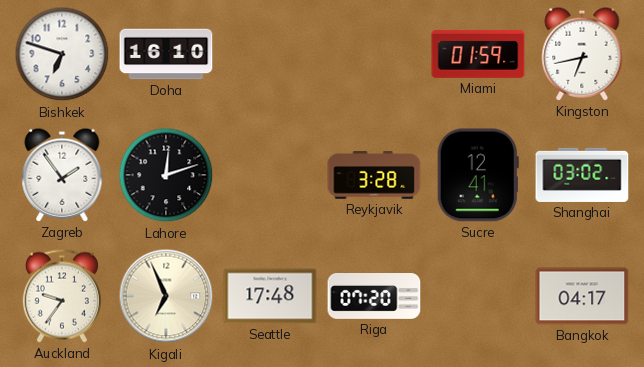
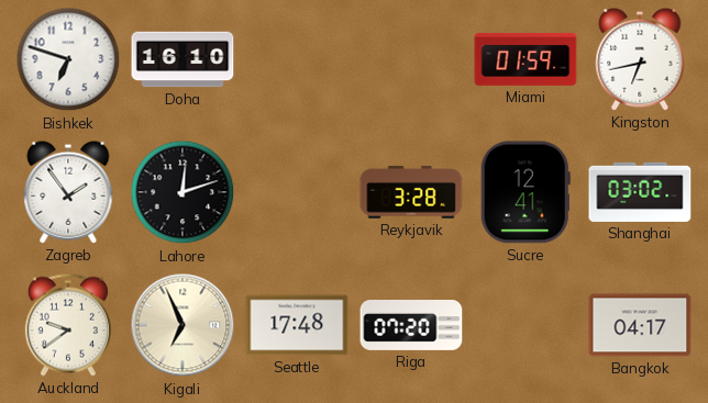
Auckland: 9:36 -> 9:39
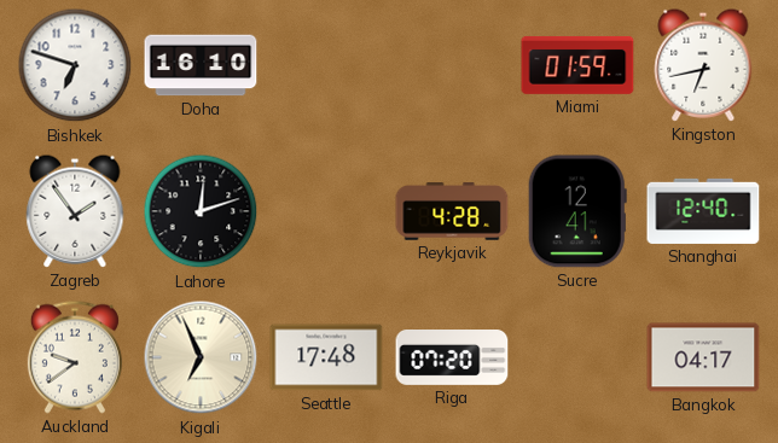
Reykjavik: 3:28 -> 4:28
Shanghai: 03:02 -> 12:40
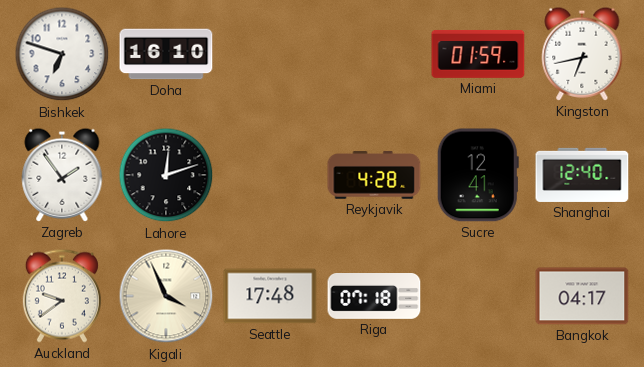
Kigali: 6:56 -> 3:56
Riga: 07:20 -> 07:18
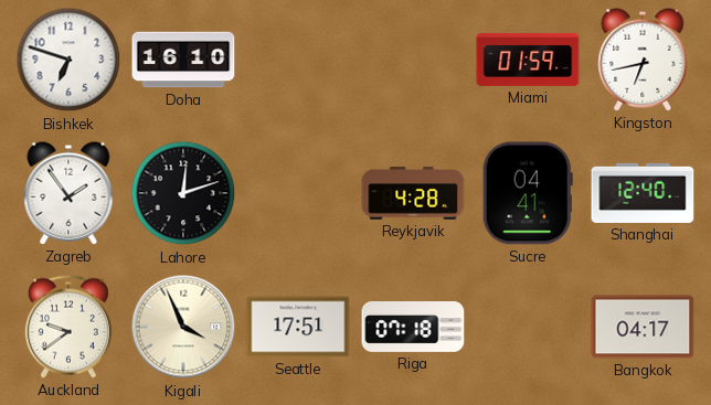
Sucre: 12:41 -> 04:41
Seattle: 17:48 -> 17:51
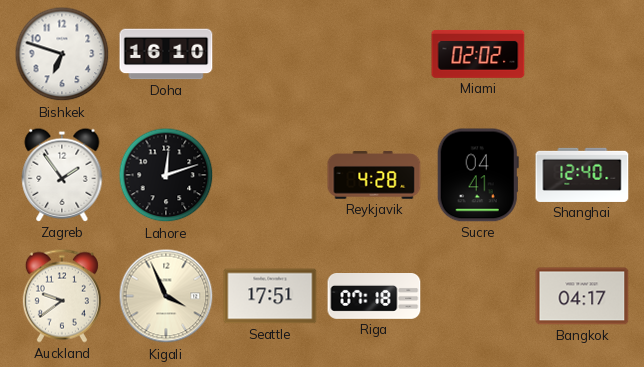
Miami: 01:59 -> 02:02
Kingston: 6:43 -> none
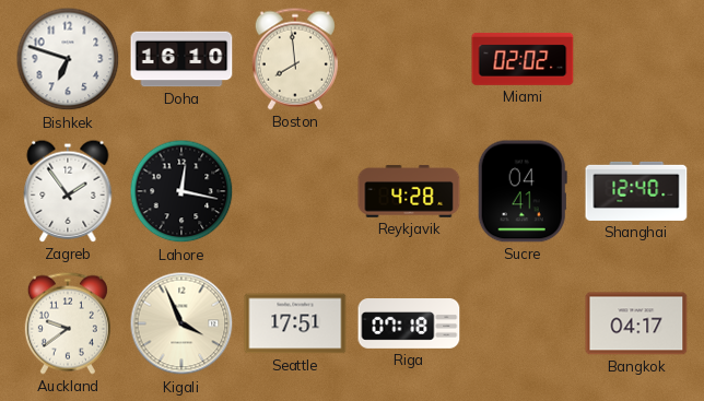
Boston: none -> 7:59
Lahore: 12:12 -> 12:17
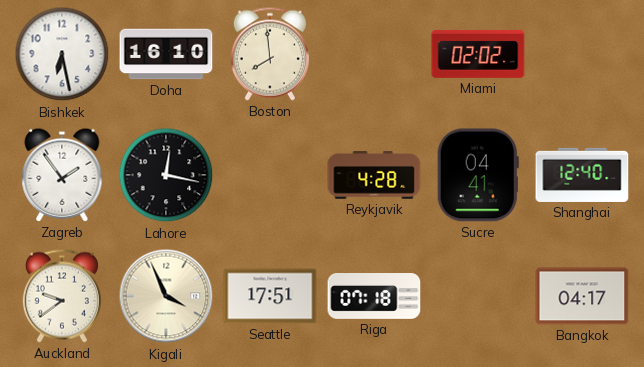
Bishkek: 6:48 -> 6:28
